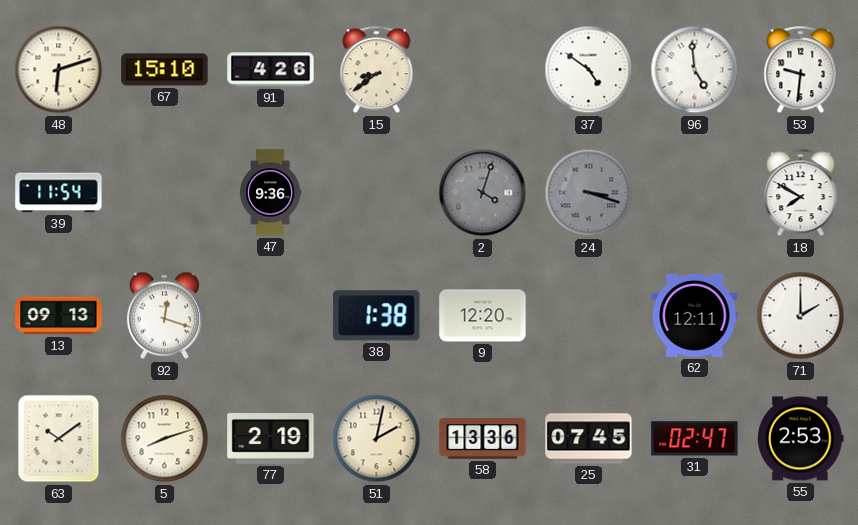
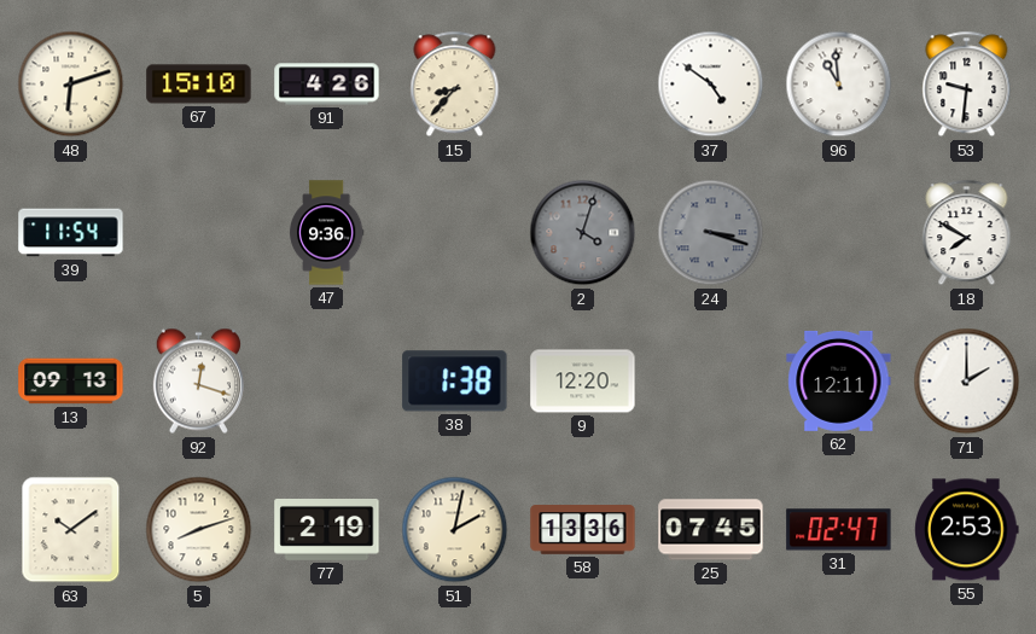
15: 8:39 -> 8:37
96: 4:59 -> 10:59
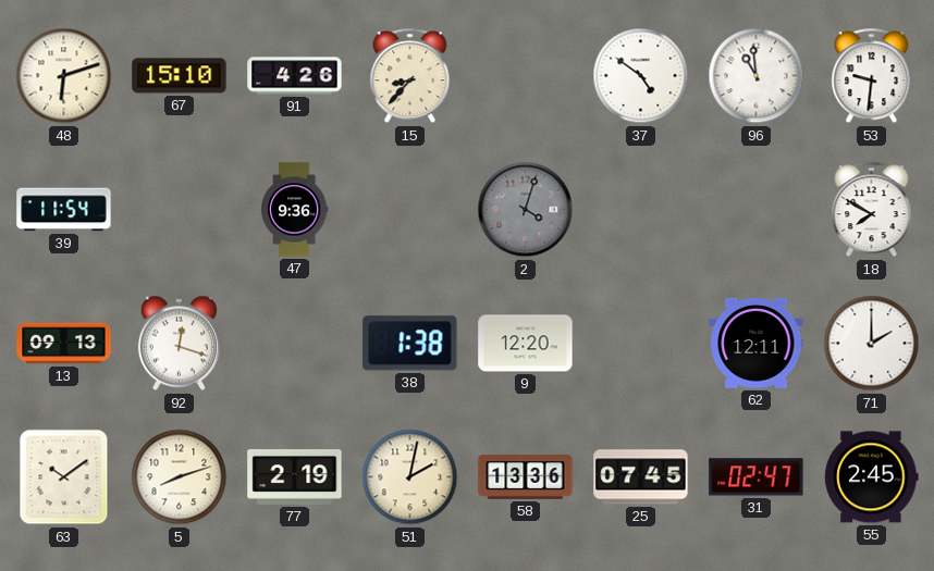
24: 3:18 -> none
55: 2:53 -> 2:45
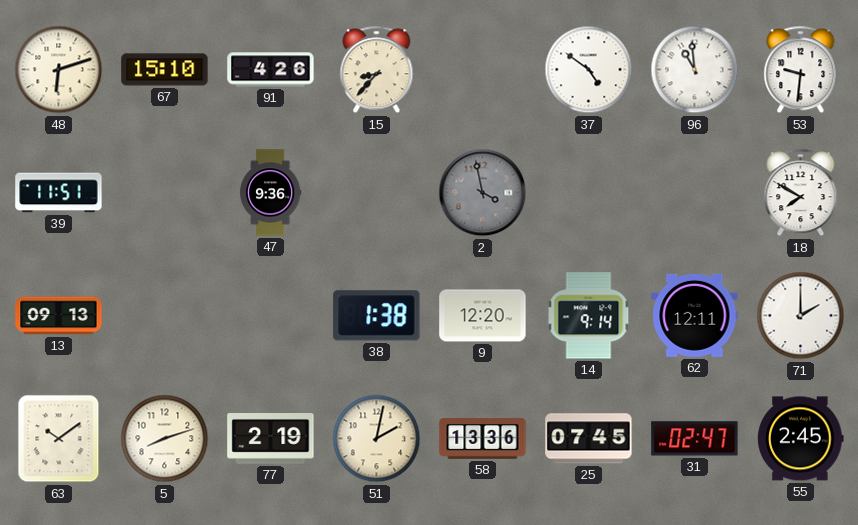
39: 11:54 -> 11:51
2: 4:03 -> 3:58
92: 12:18 -> none
14: none -> 9:14
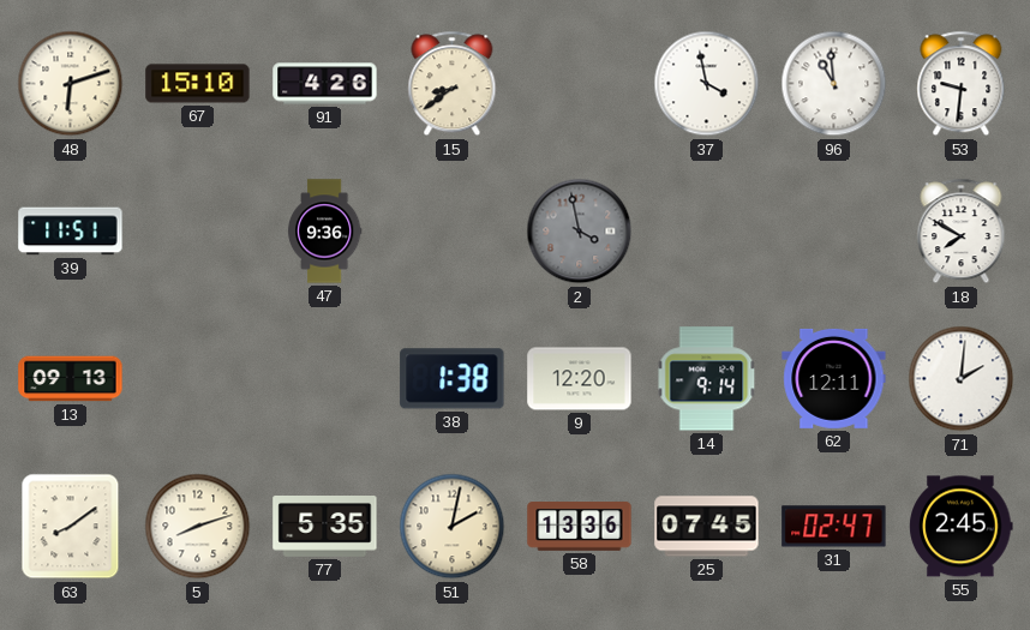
15: 8:37 -> 8:39
37: 4:51 -> 3:58
71: 2:00 -> 2:01
63: 10:09 -> 8:09
77: 2:19 -> 5:35
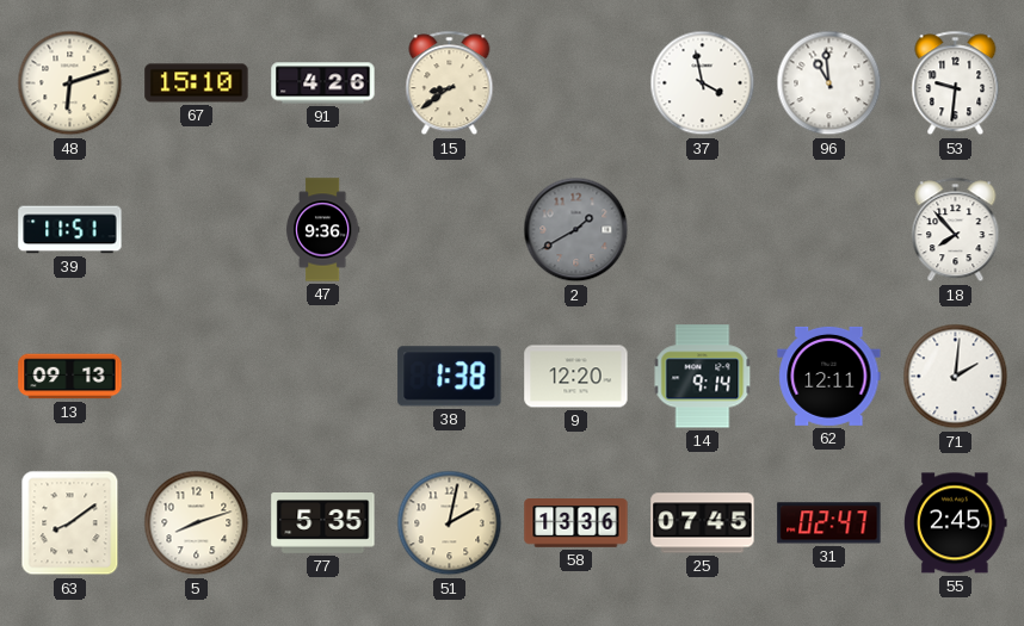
2: 3:58 -> 1:40
18: 7:50 -> 7:53
